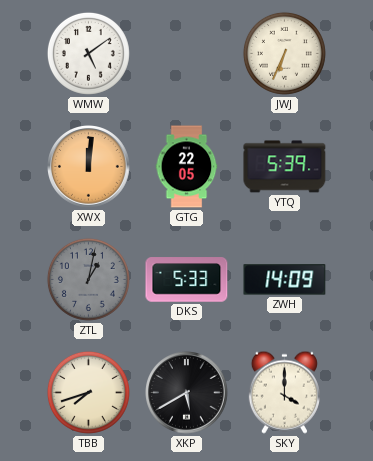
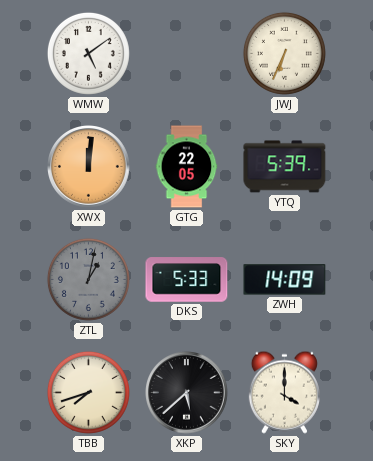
XKP: 5:40 -> 5:38
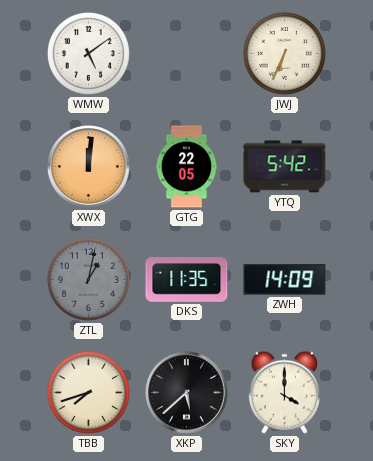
YTQ: 5:39 -> 5:42
DKS: 5:33 -> 11:35
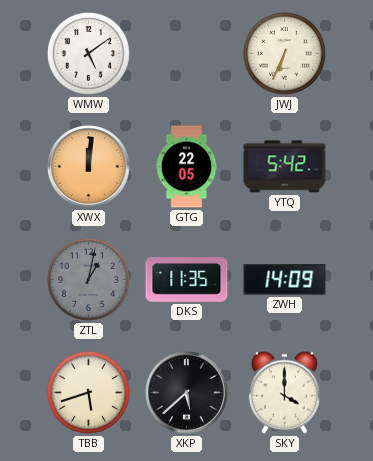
TBB: 7:42 -> 5:42
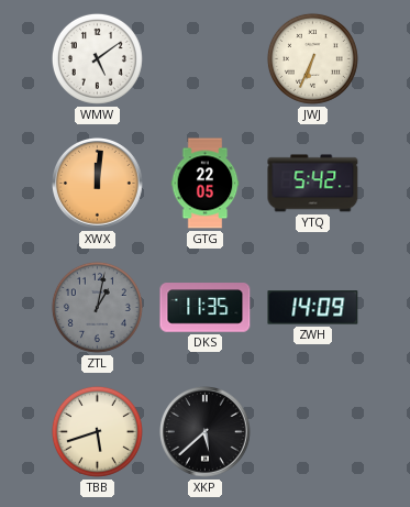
SKY: 4:00 -> none
